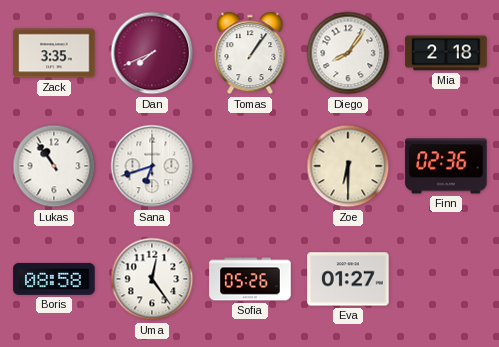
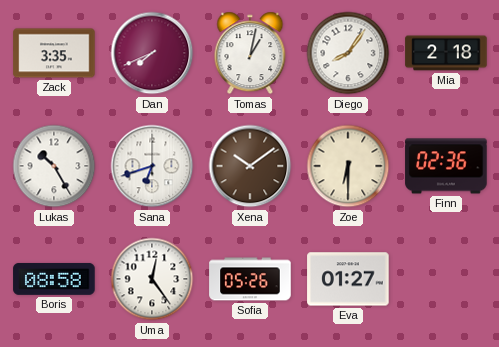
Tomas: 1:06 -> 1:02
Lukas: 10:54 -> 10:25
Xena: none -> 10:09
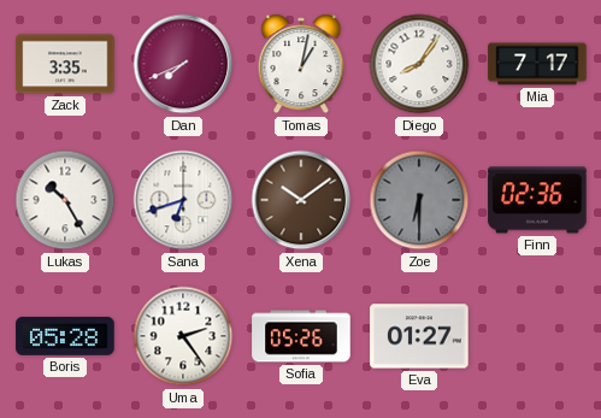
Mia: 2:18 -> 7:17
Zoe dial: cream -> grey
Boris: 08:58 -> 05:28
Uma: 12:24 -> 2:24
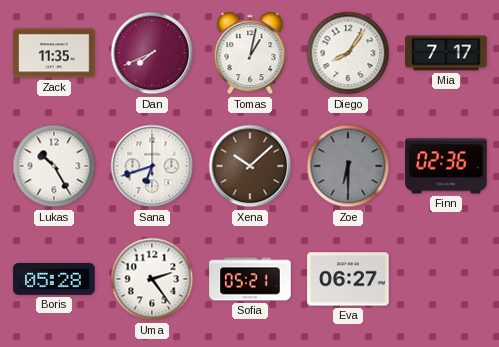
Zack: 3:35 -> 11:35
Xena: 10:09 -> 10:08
Sofia: 05:26 -> 05:21
Eva: 01:27 -> 06:27
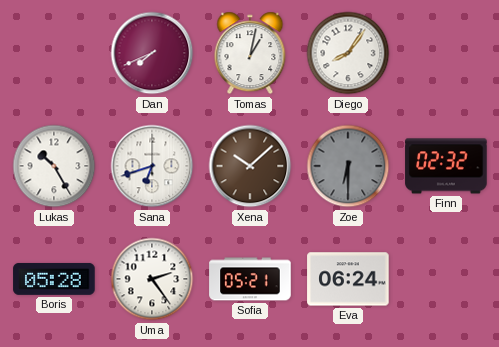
Zack: 11:35 -> none
Mia: 7:17 -> none
Finn: 02:36 -> 02:32
Eva: 06:27 -> 06:24
